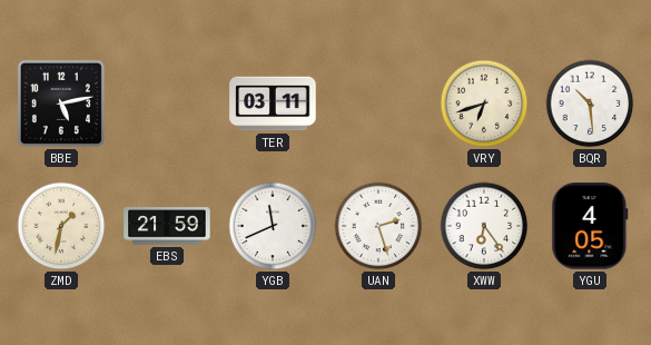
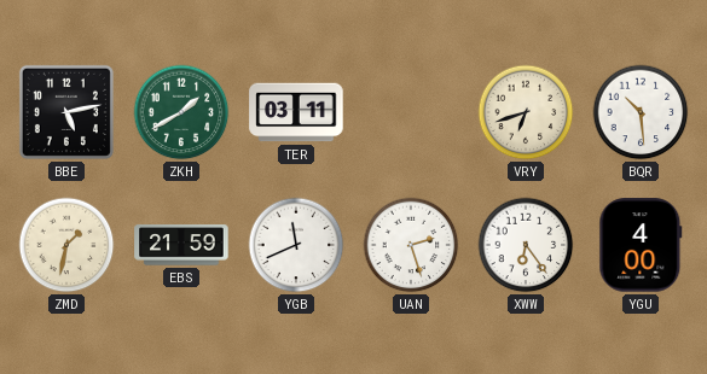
ZKH: none -> 1:40
YGU: 4:05 -> 4:00
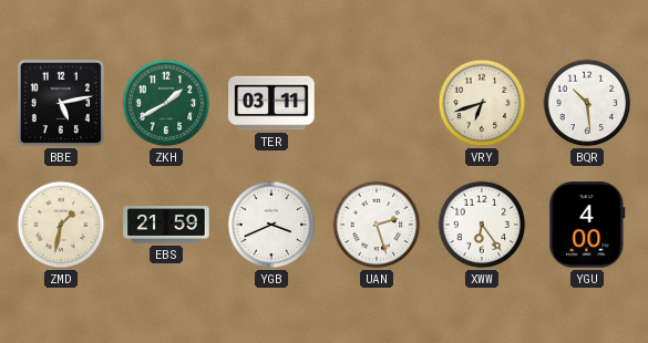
YGB: 11:41 -> 3:41
